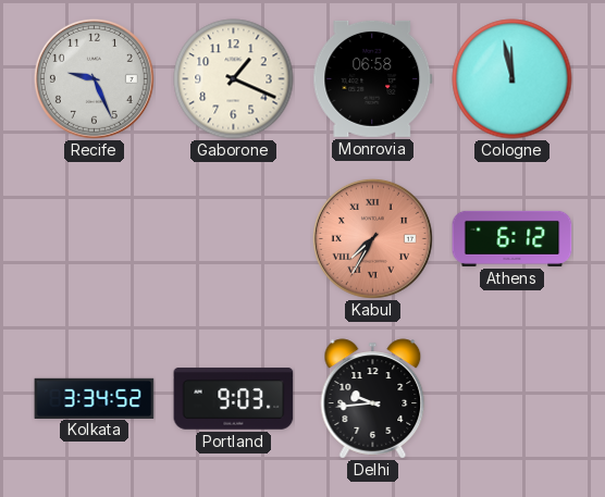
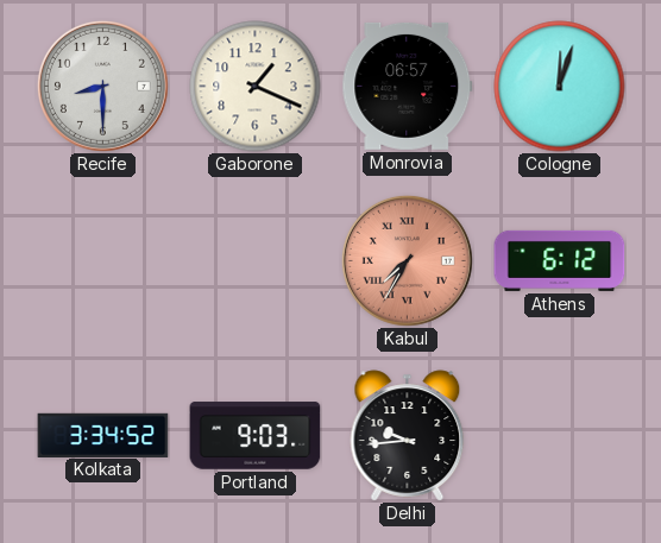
Recife: 9:26 -> 8:30
Monrovia: 06:58 -> 06:57
Cologne: 11:58 -> 12:03
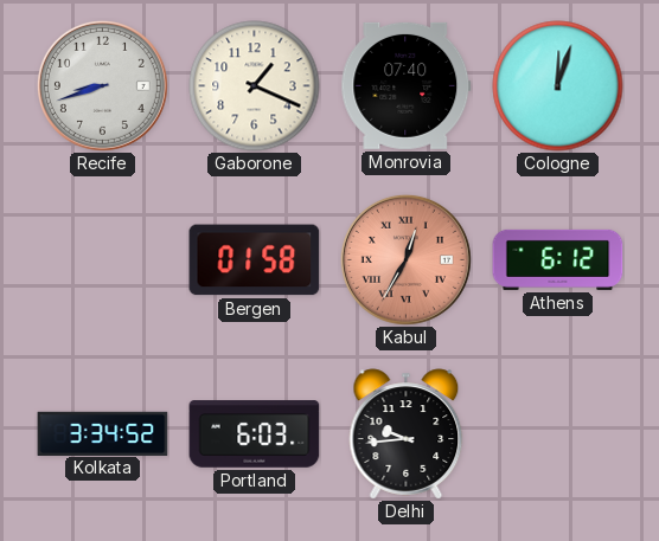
Recife: 8:30 -> 8:42
Monrovia: 06:57 -> 07:40
Bergen: none -> 01:58
Kabul: 7:35 -> 12:35
Portland: 9:03 -> 6:03
